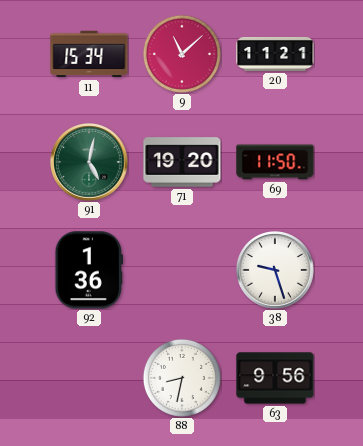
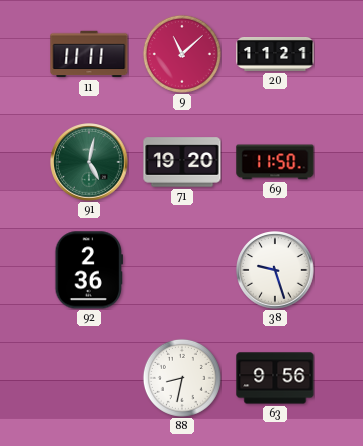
11: 15:34 -> 11:11
92: 1:36 -> 2:36
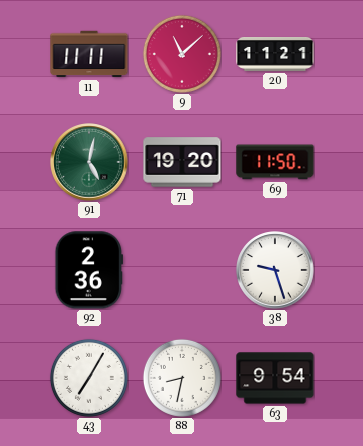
43: none -> 7:05
63: 9:56 -> 9:54
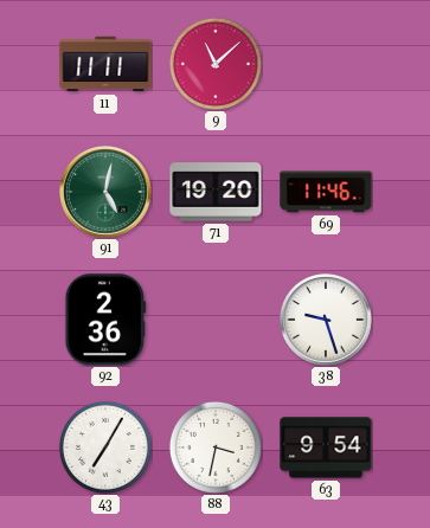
20: 11:21 -> none
69: 11:50 -> 11:46
88: 8:32 -> 3:32
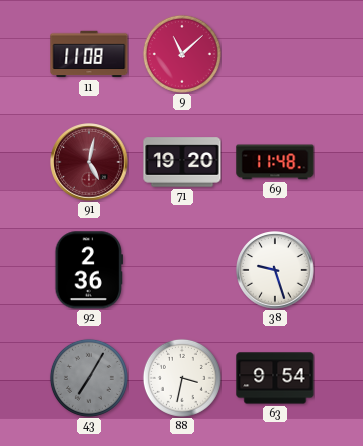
11: 11:11 -> 11:08
91 dial: green -> burgundy
69: 11:46 -> 11:48
43 dial: white -> grey
